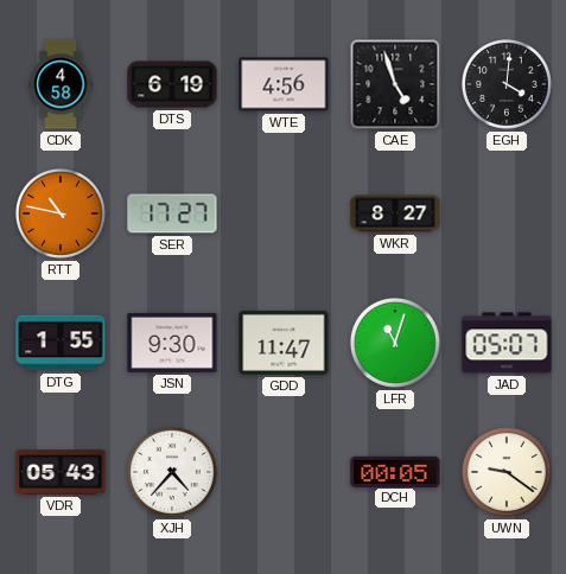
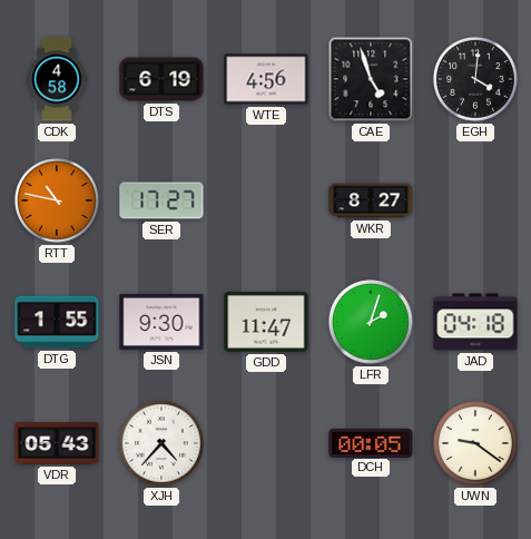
LFR: 11:03 -> 2:03
JAD: 05:07 -> 04:18
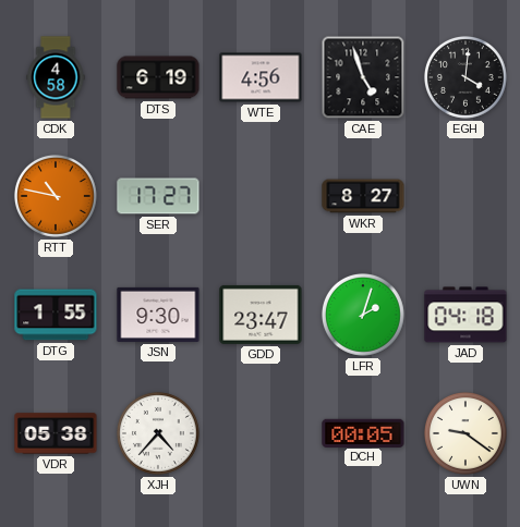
GDD: 11:47 -> 23:47
VDR: 05:43 -> 05:38
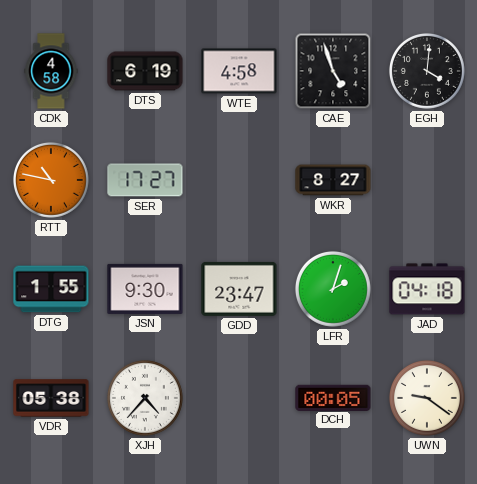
WTE: 4:56 -> 4:58
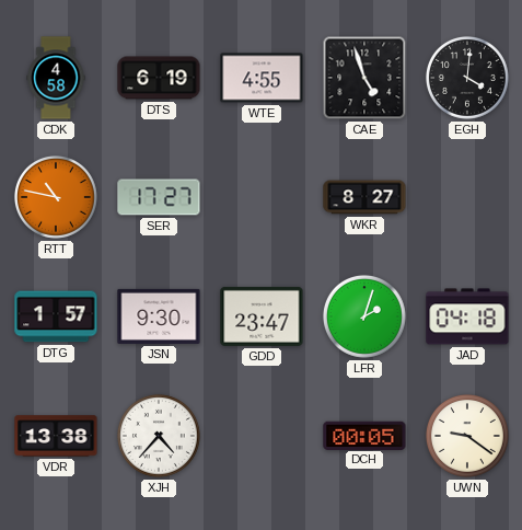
WTE: 4:58 -> 4:55
DTG: 1:55 -> 1:57
VDR: 05:38 -> 13:38
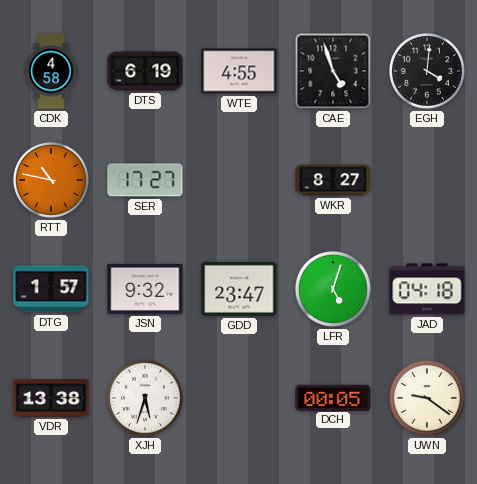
JSN: 9:30 -> 9:32
LFR: 2:03 -> 5:03
XJH: 4:37 -> 5:33
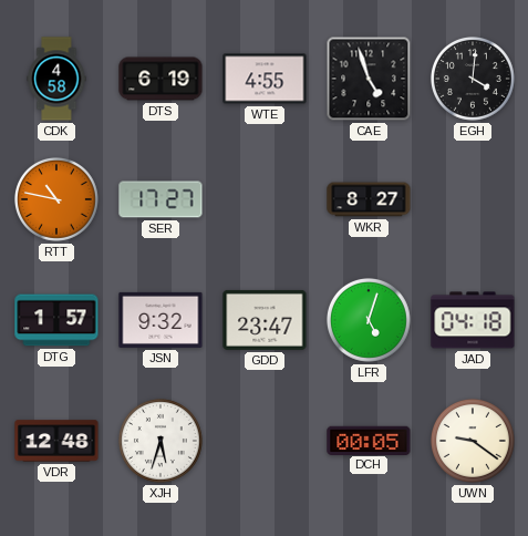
VDR: 13:38 -> 12:48
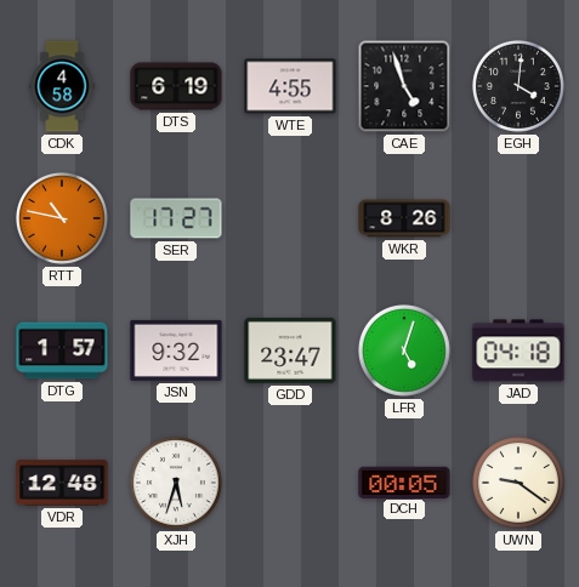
WKR: 8:27 -> 8:26
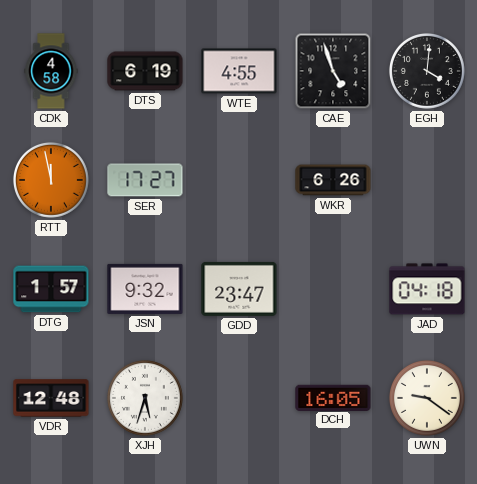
RTT: 10:47 -> 11:58
WKR: 8:26 -> 6:26
LFR: 5:03 -> none
DCH: 00:05 -> 16:05
